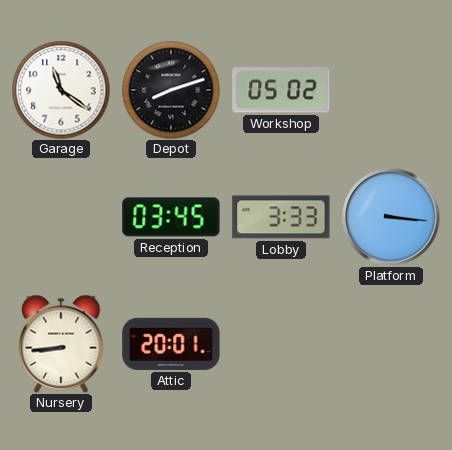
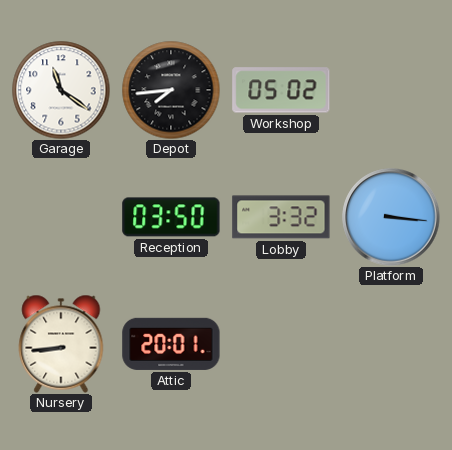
Depot: 8:12 -> 7:44
Reception: 03:45 -> 03:50
Lobby: 3:33 -> 3:32
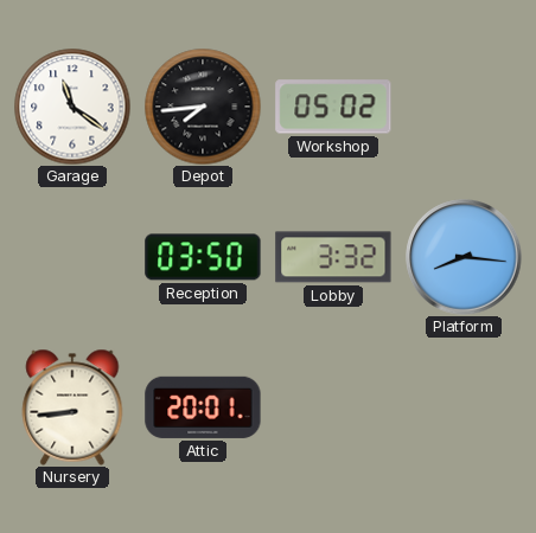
Platform: 3:16 -> 8:16
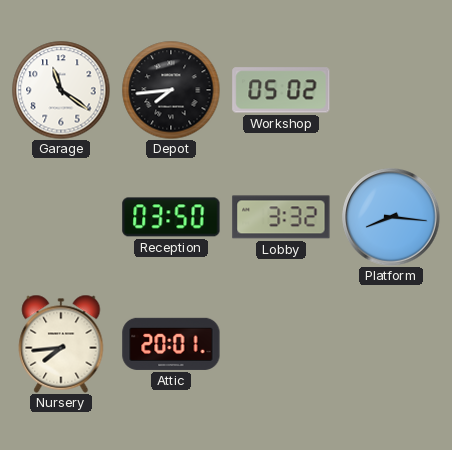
Nursery: 8:44 -> 7:44
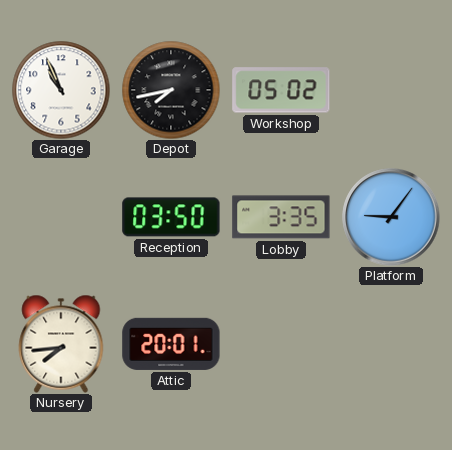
Garage: 11:21 -> 10:56
Depot: 7:44 -> 7:43
Lobby: 3:32 -> 3:35
Platform: 8:16 -> 9:06
